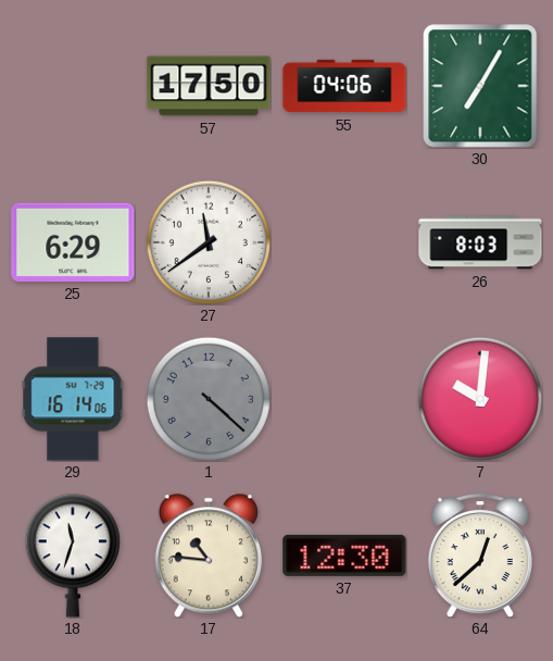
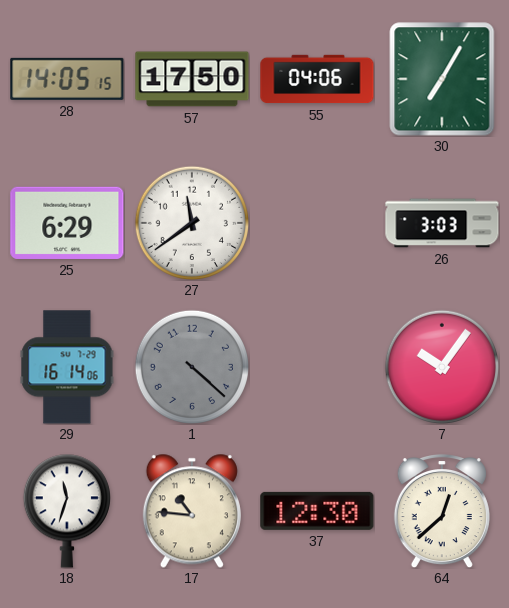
28: none -> 14:05
26: 8:03 -> 3:03
7: 10:01 -> 10:06
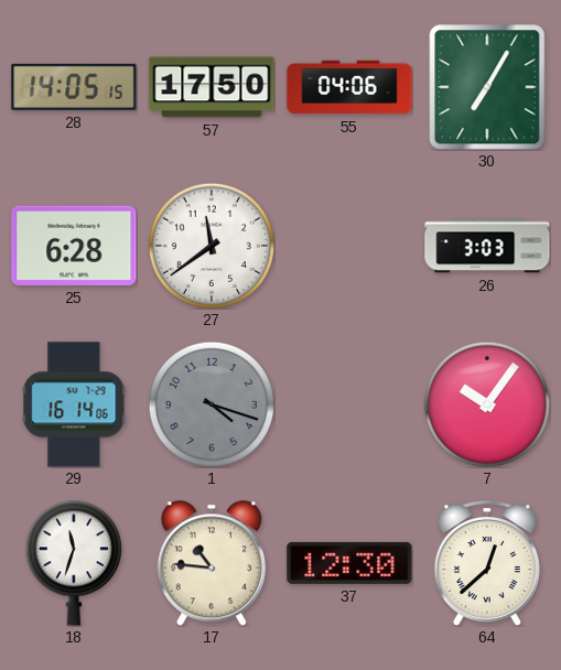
25: 6:29 -> 6:28
1: 4:22 -> 4:18
